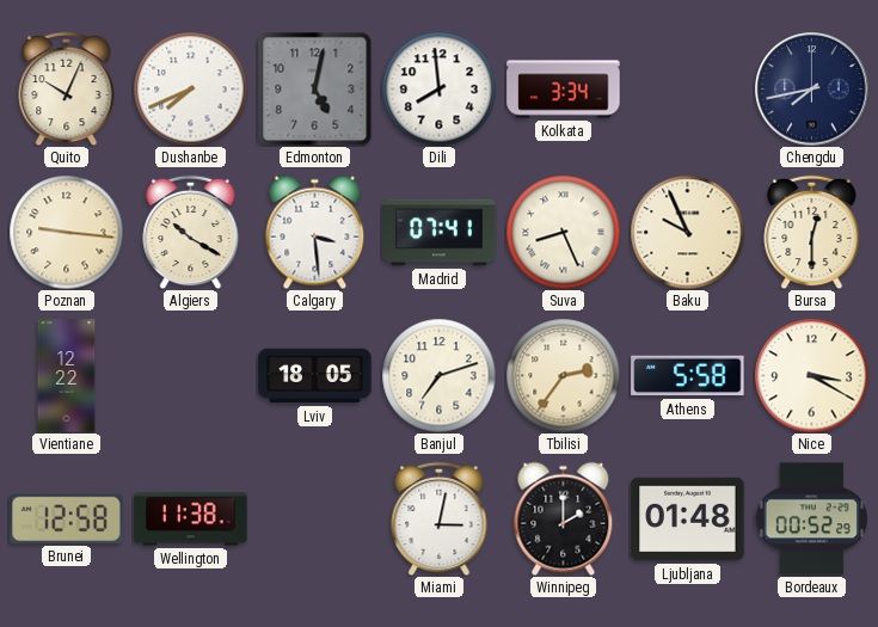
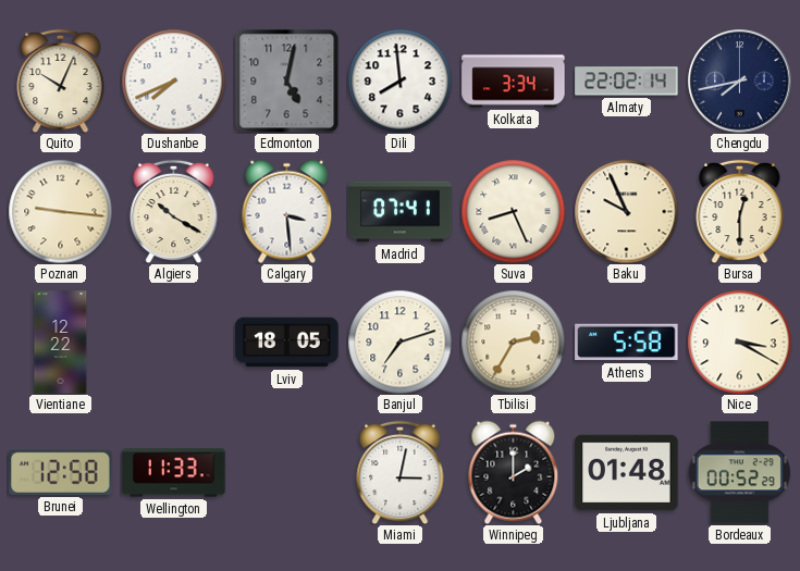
Almaty: none -> 22:02
Tbilisi: 2:36 -> 2:35
Wellington: 11:38 -> 11:33
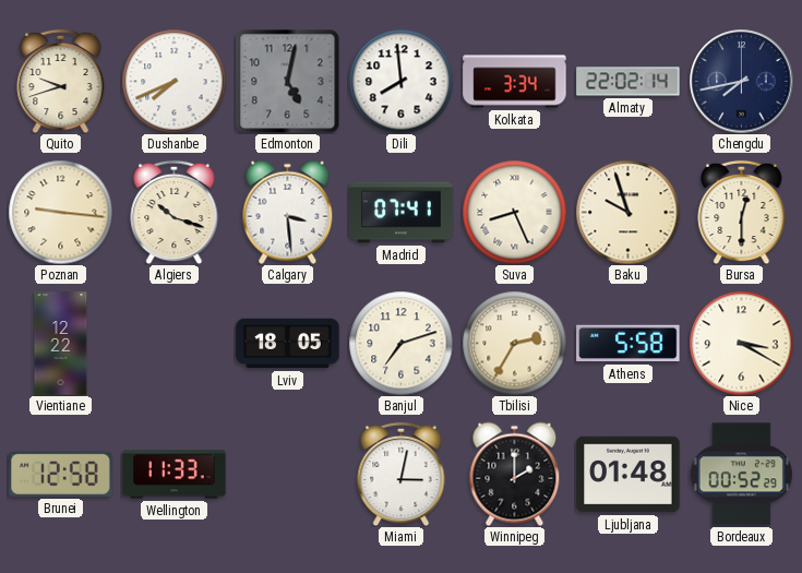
Quito: 10:04 -> 9:42
Algiers: 10:20 -> 10:18
Baku: 9:56 -> 9:57
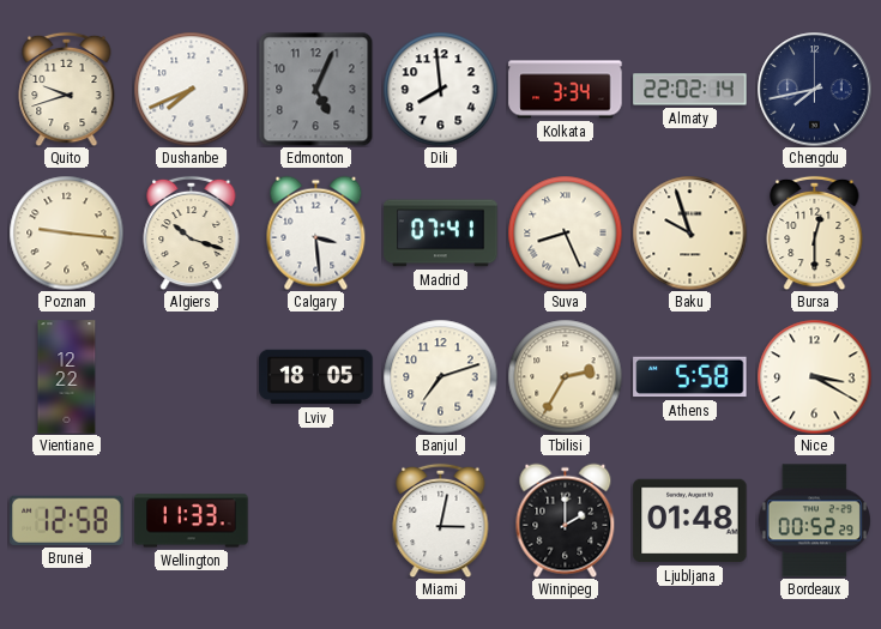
Edmonton: 5:02 -> 5:04
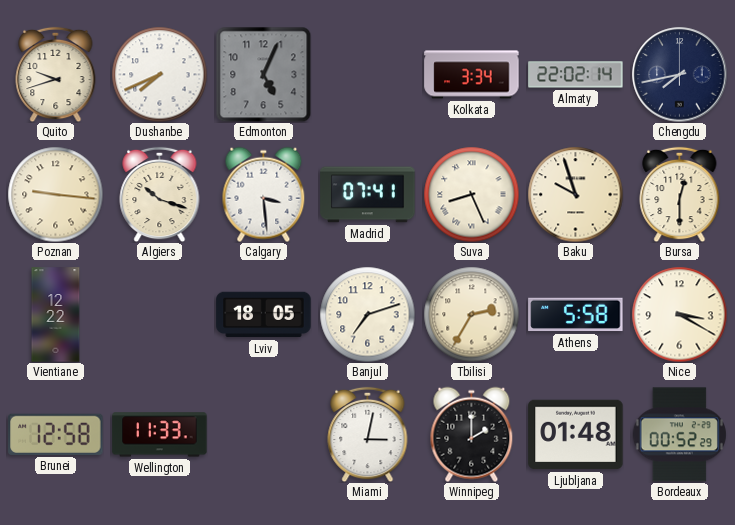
Dili: 7:59 -> none
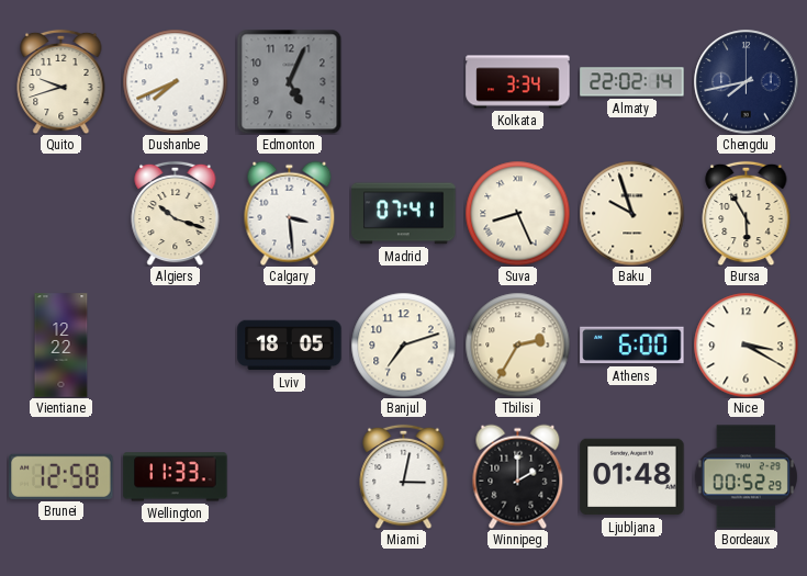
Poznan: 9:16 -> none
Bursa: 12:30 -> 5:55
Athens: 5:58 -> 6:00
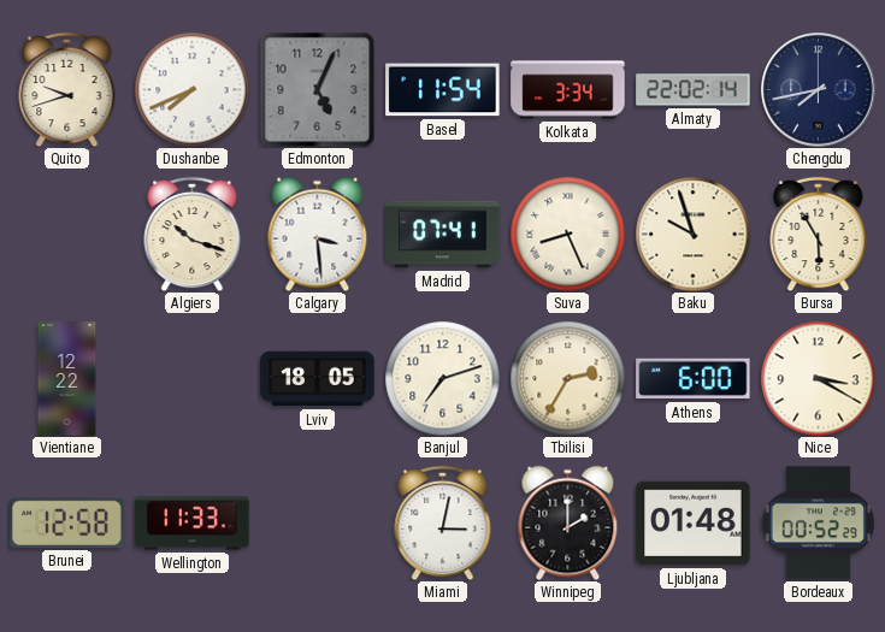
Basel: none -> 11:54
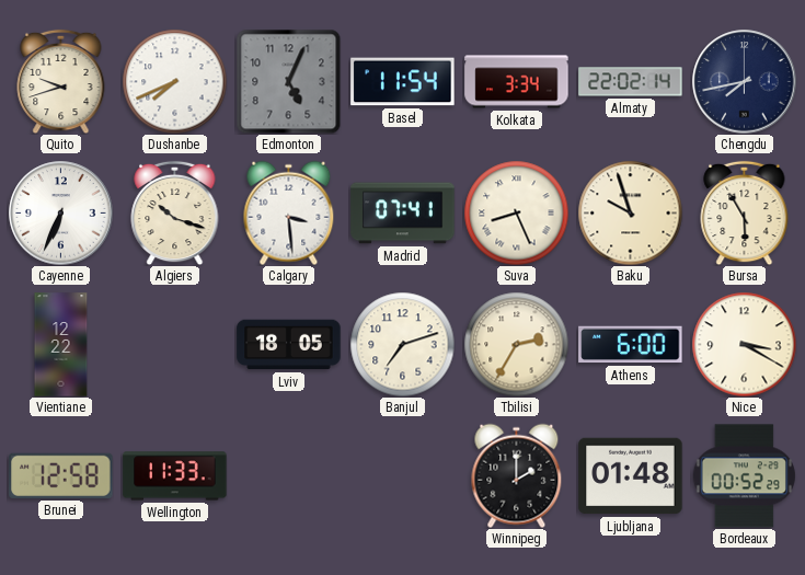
Cayenne: none -> 6:34
Miami: 3:02 -> none
